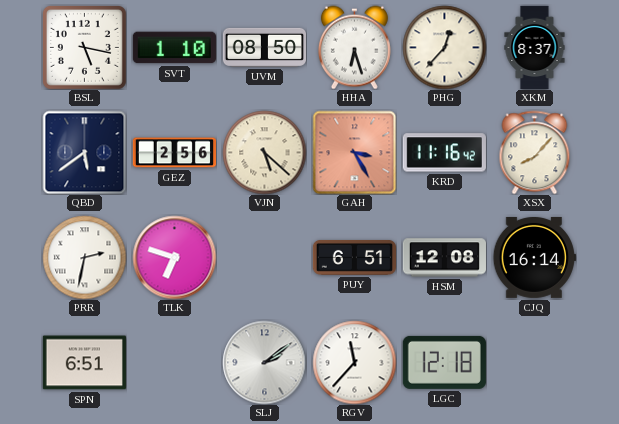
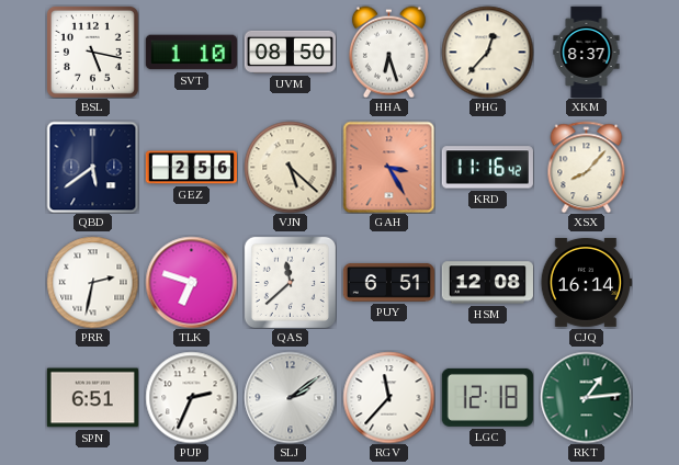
QAS: none -> 11:38
PUP: none -> 2:34
RKT: none -> 1:14
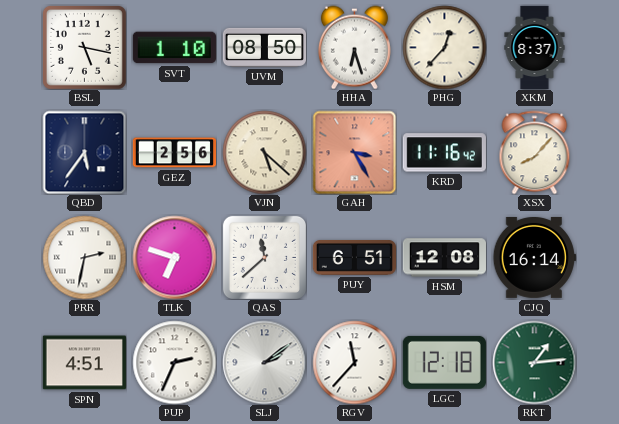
QBD: 5:39 -> 5:36
SPN: 6:51 -> 4:51
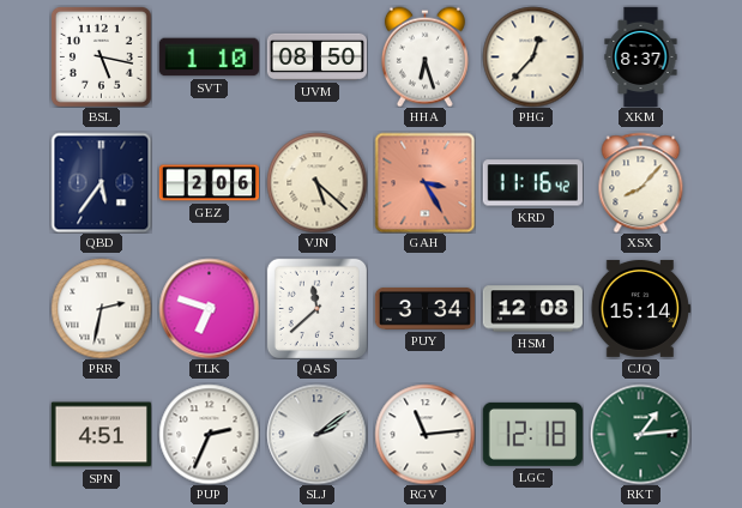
GEZ: 2:56 -> 2:06
PUY: 6:51 -> 3:34
CJQ: 16:14 -> 15:14
RGV: 11:37 -> 11:14
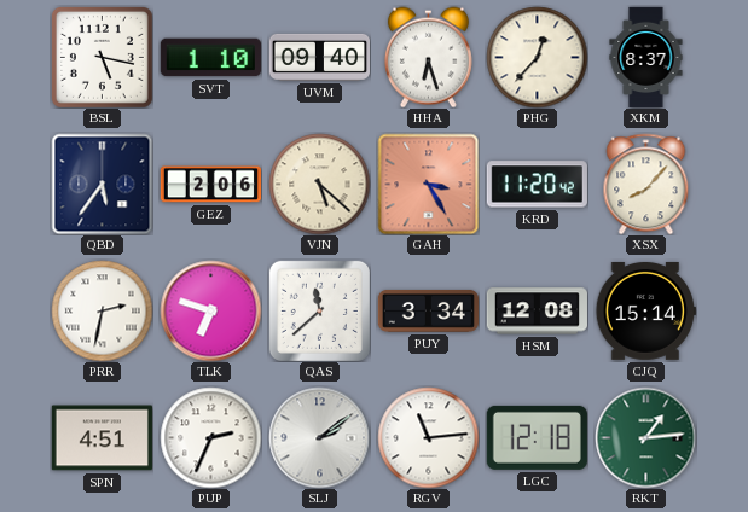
UVM: 08:50 -> 09:40
KRD: 11:16 -> 11:20
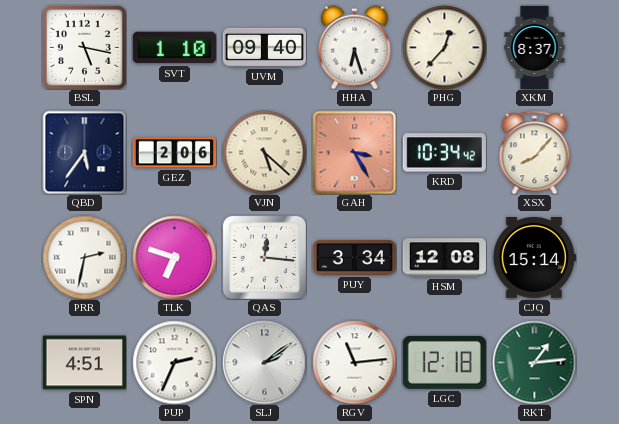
KRD: 11:20 -> 10:34
QAS: 11:38 -> 12:16
